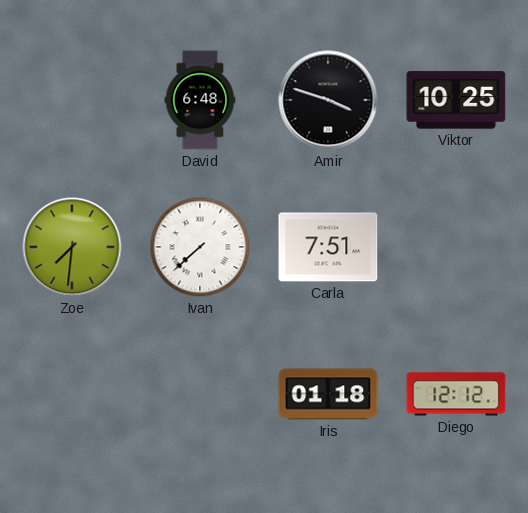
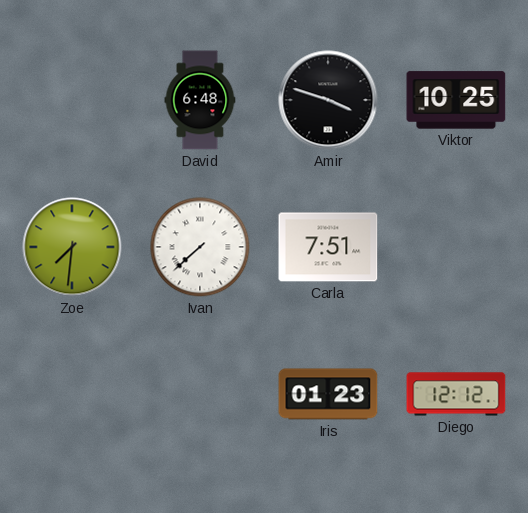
Iris: 01:18 -> 01:23
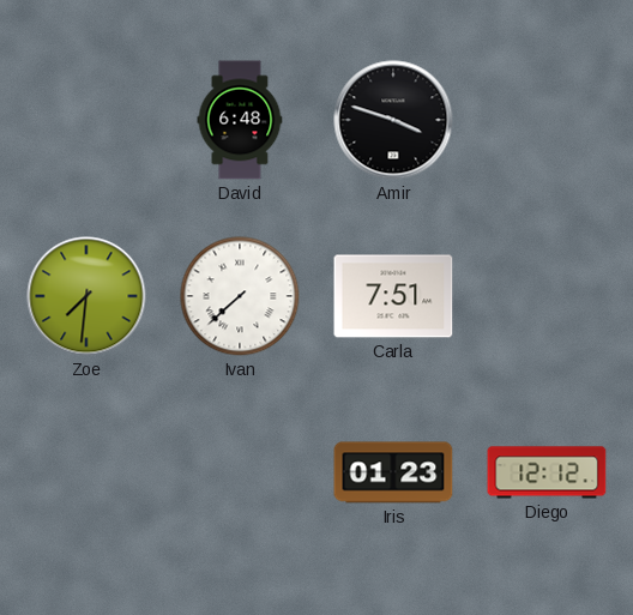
Viktor: 10:25 -> none
